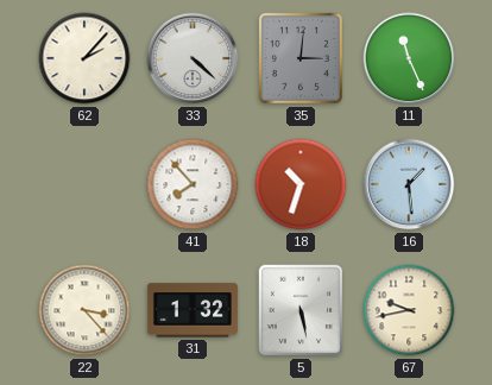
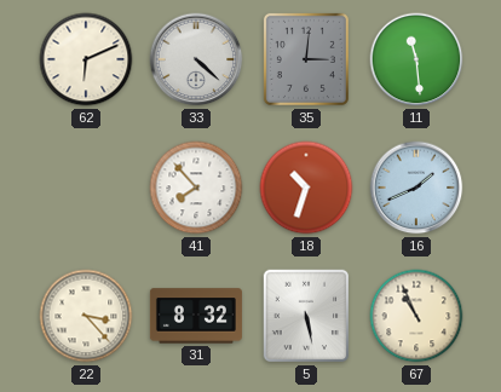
62: 2:07 -> 6:11
11: 11:26 -> 11:29
16: 1:29 -> 1:41
31: 1:32 -> 8:32
67: 9:43 -> 10:56
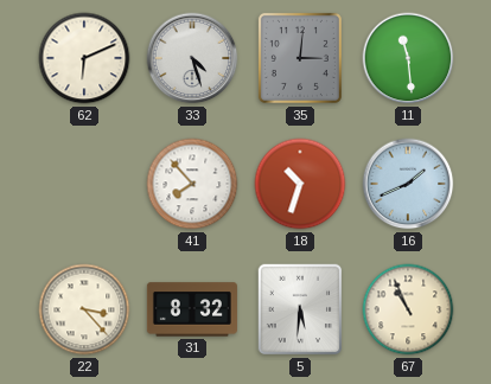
33: 4:22 -> 4:27
5: 5:28 -> 5:31
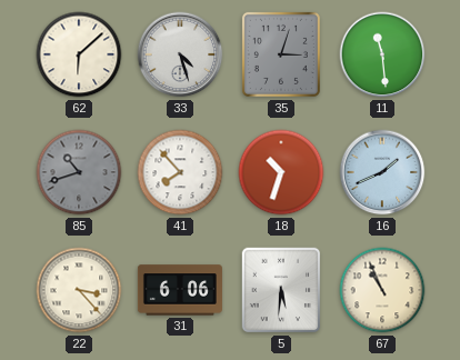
62: 6:11 -> 6:08
35: 3:01 -> 3:03
85: none -> 10:42
31: 8:32 -> 6:06
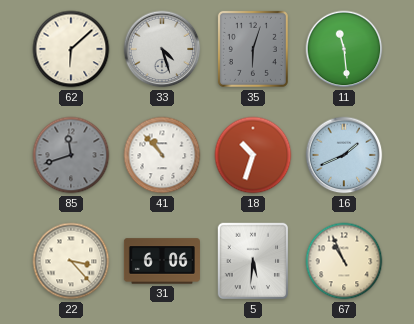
35: 3:03 -> 6:03
85: 10:42 -> 11:42
41: 7:53 -> 10:53
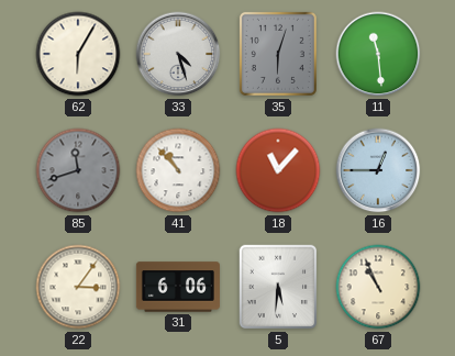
62: 6:08 -> 6:05
18: 10:33 -> 11:07
16: 1:41 -> 12:45
22: 3:23 -> 3:06
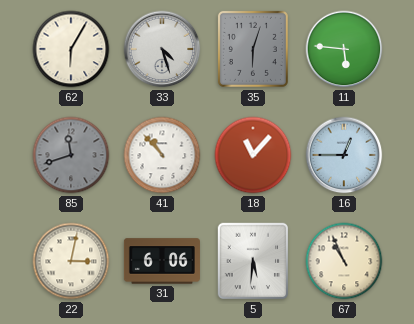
11: 11:29 -> 5:46
22: 3:06 -> 3:02
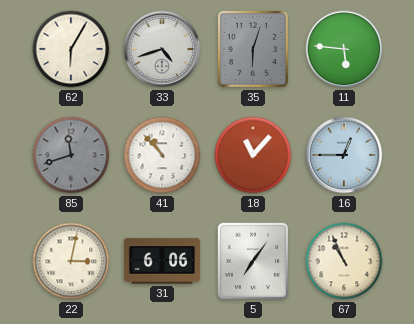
33: 4:27 -> 4:42
5: 5:31 -> 7:06
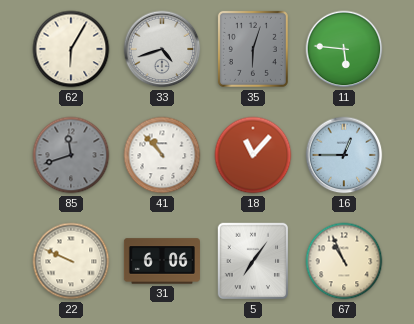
22: 3:02 -> 9:49
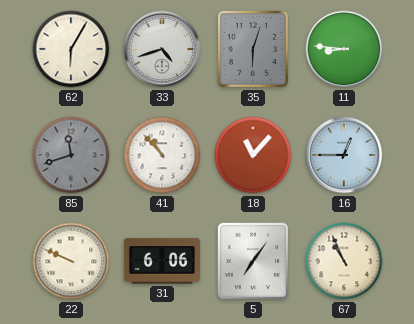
11: 5:46 -> 8:46
